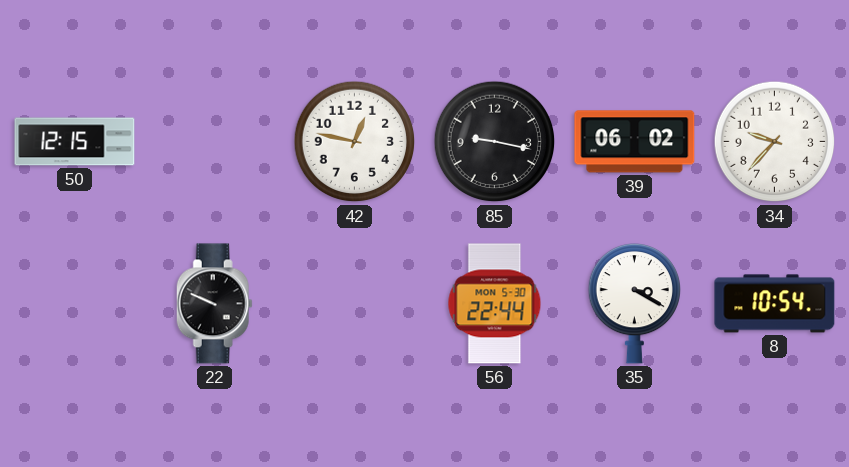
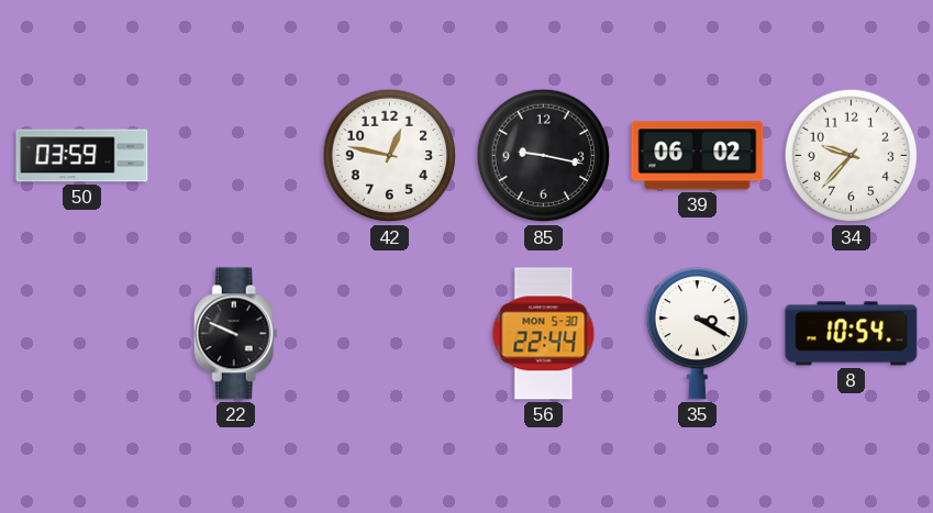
50: 12:15 -> 03:59
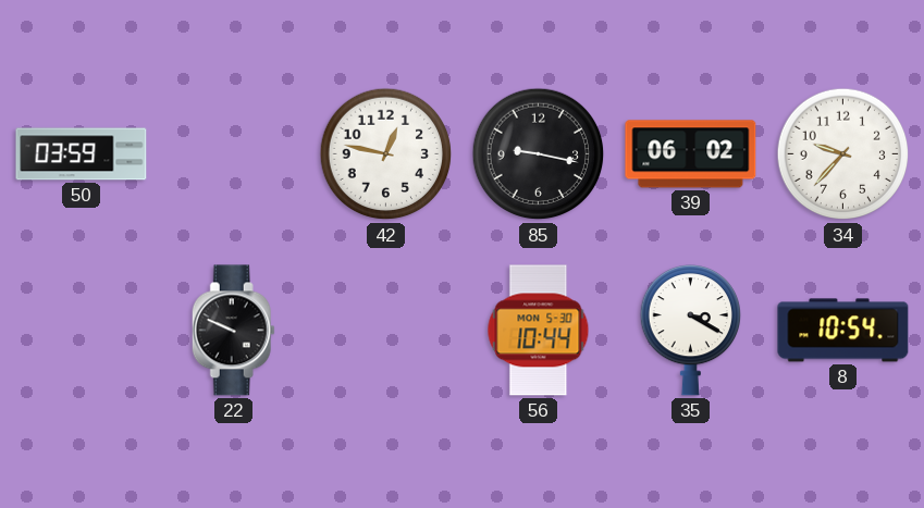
56: 22:44 -> 10:44
